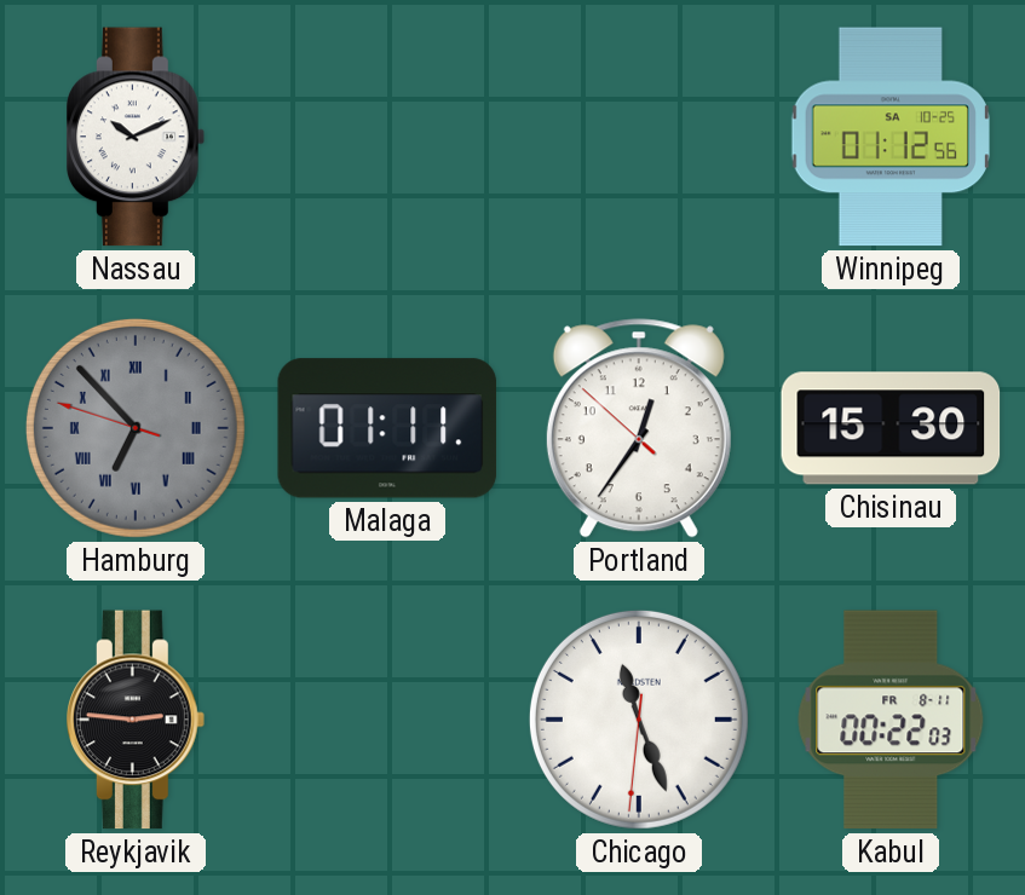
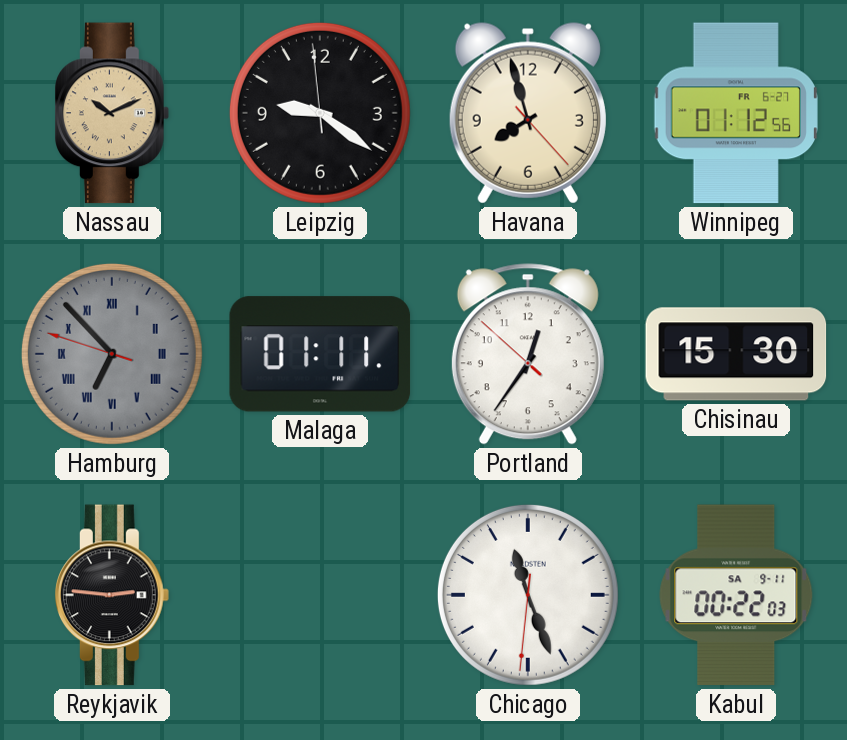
Nassau dial: white -> champagne
Leipzig: none -> 9:20
Havana: none -> 7:57
Winnipeg date: SA 10-25 -> FR 6-27
Kabul date: FR 8-11 -> SA 9-11
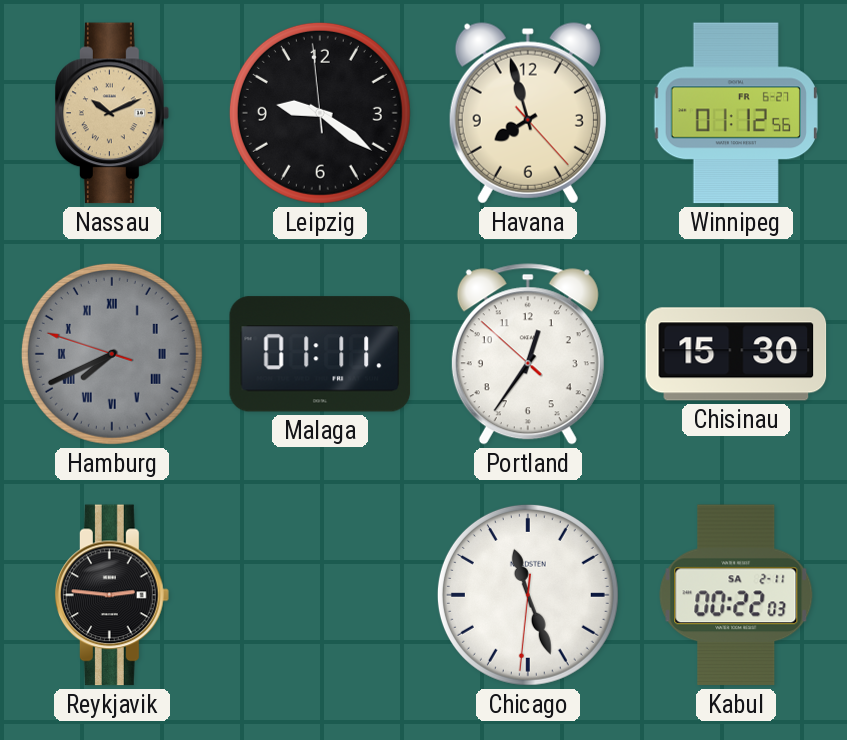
Hamburg: 6:52 -> 7:40
Kabul date: SA 9-11 -> SA 2-11
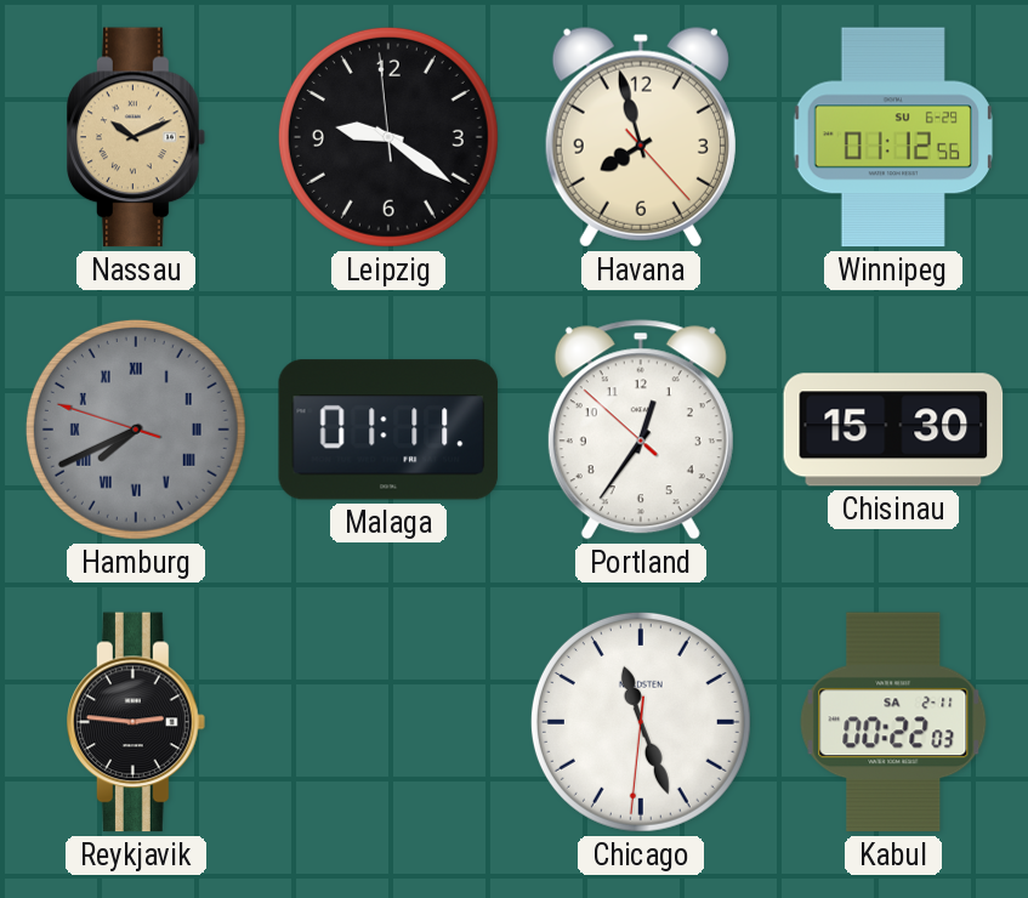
Winnipeg date: FR 6-27 -> SU 6-29
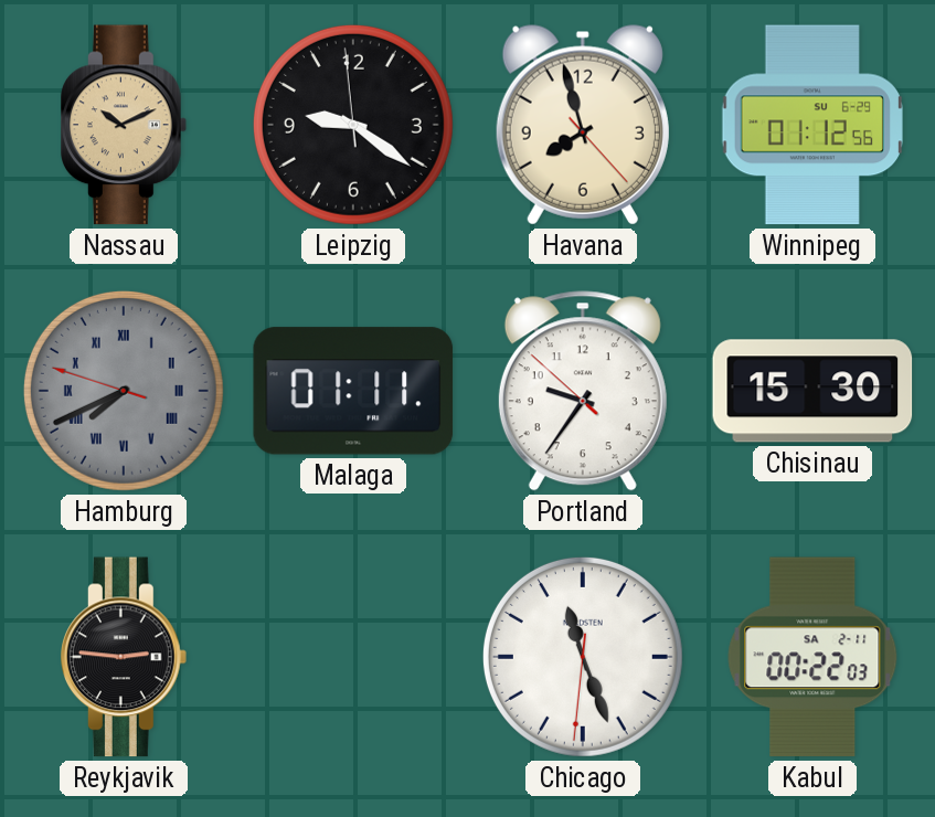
Portland: 12:35 -> 9:35
